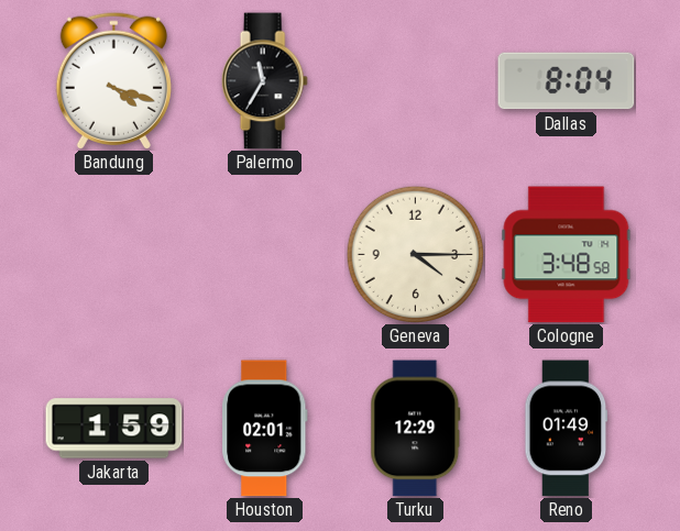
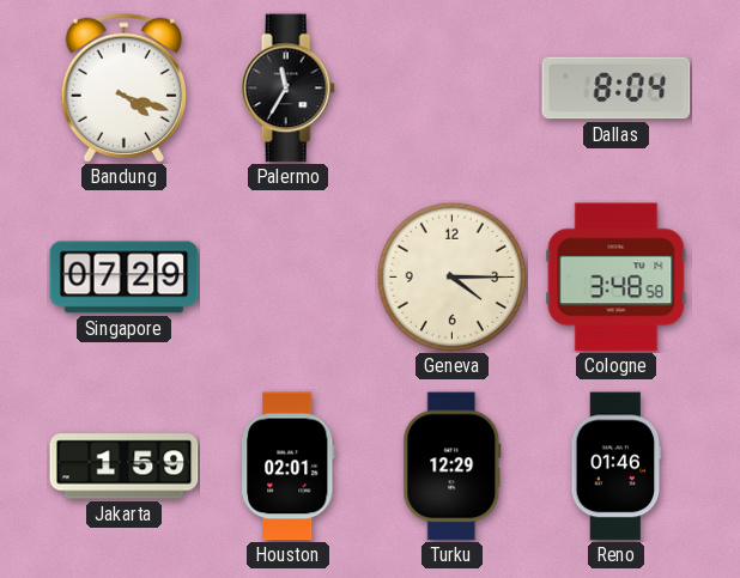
Singapore: none -> 07:29
Reno: 01:49 -> 01:46
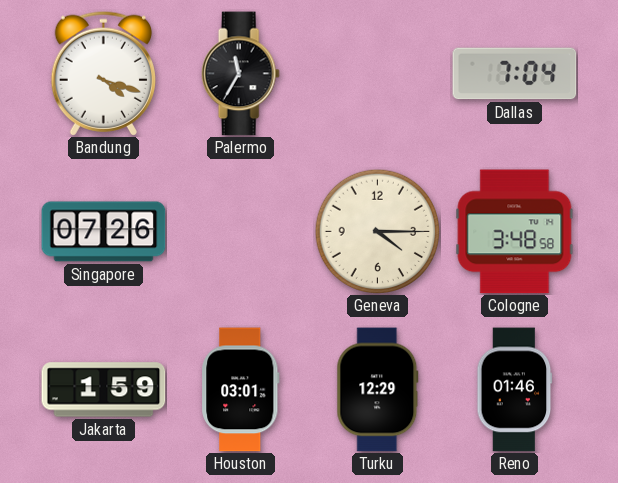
Dallas: 8:04 -> 7:04
Singapore: 07:29 -> 07:26
Houston: 02:01 -> 03:01
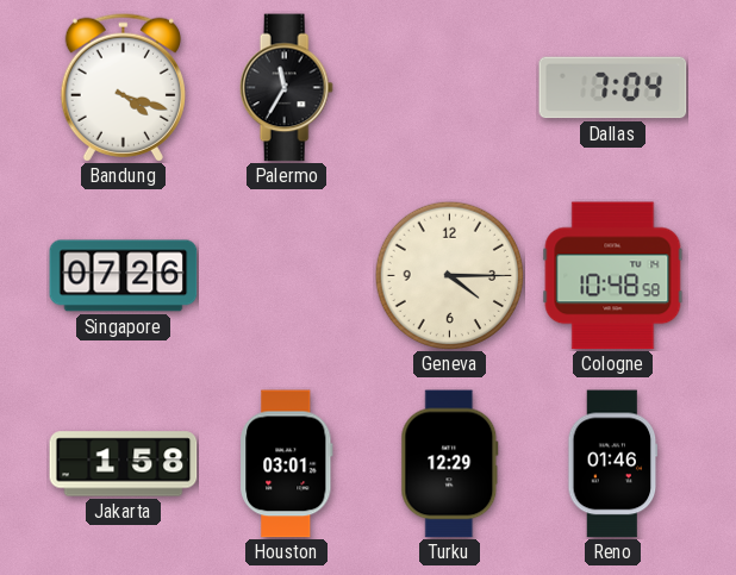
Cologne: 3:48 -> 10:48
Jakarta: 1:59 -> 1:58
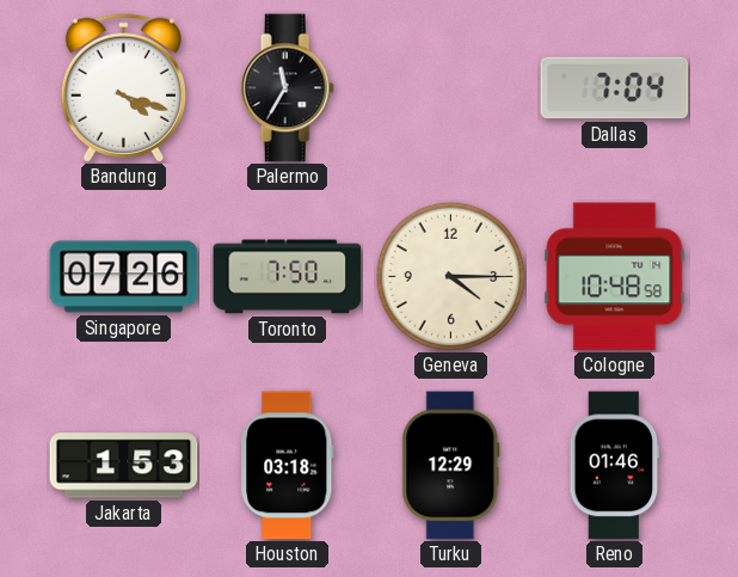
Toronto: none -> 7:50
Jakarta: 1:58 -> 1:53
Houston: 03:01 -> 03:18
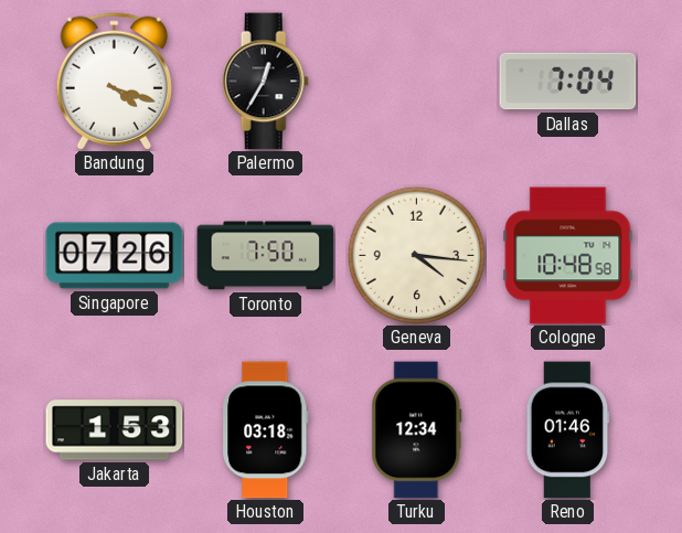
Palermo: 11:35 -> 12:35
Geneva: 4:15 -> 4:16
Turku: 12:29 -> 12:34
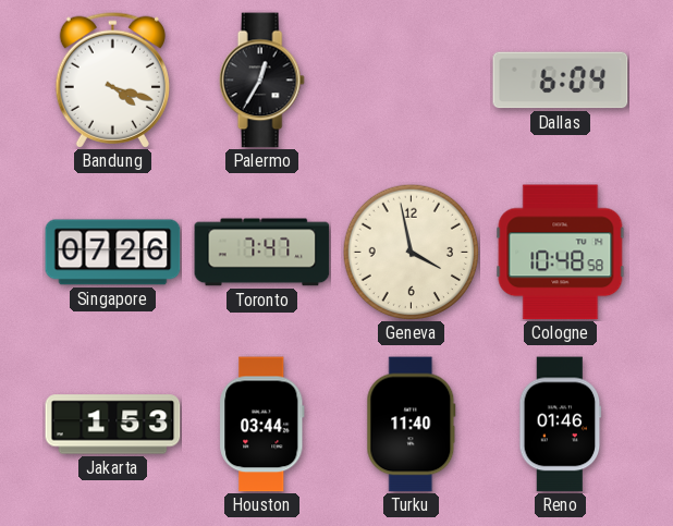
Dallas: 7:04 -> 6:04
Toronto: 7:50 -> 7:47
Geneva: 4:16 -> 3:58
Houston: 03:18 -> 03:44
Turku: 12:34 -> 11:40
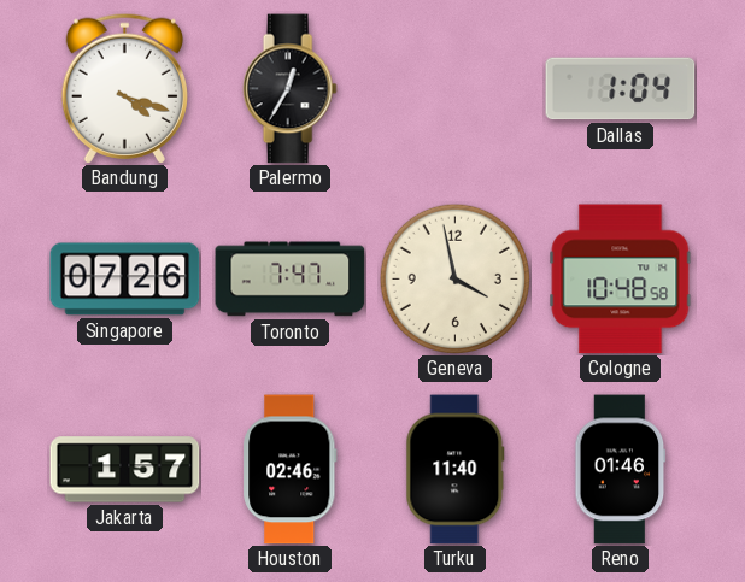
Dallas: 6:04 -> 1:04
Jakarta: 1:53 -> 1:57
Houston: 03:44 -> 02:46
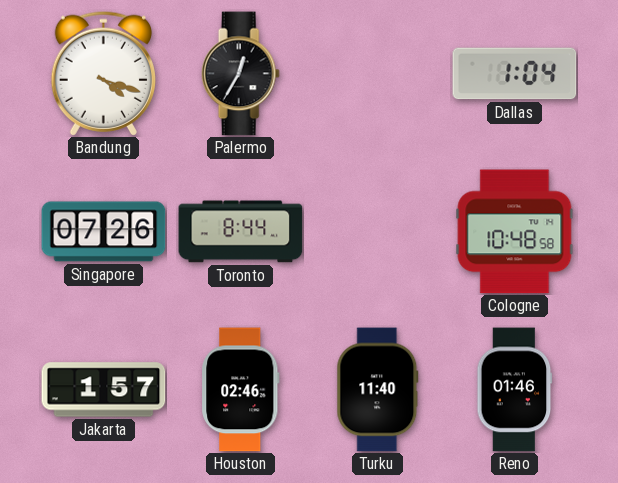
Toronto: 7:47 -> 8:44
Geneva: 3:58 -> none
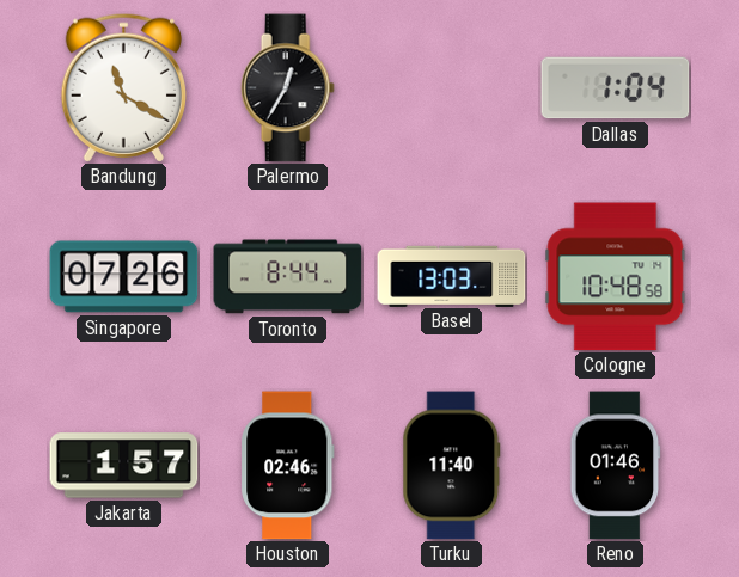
Bandung: 4:18 -> 11:20
Basel: none -> 13:03
